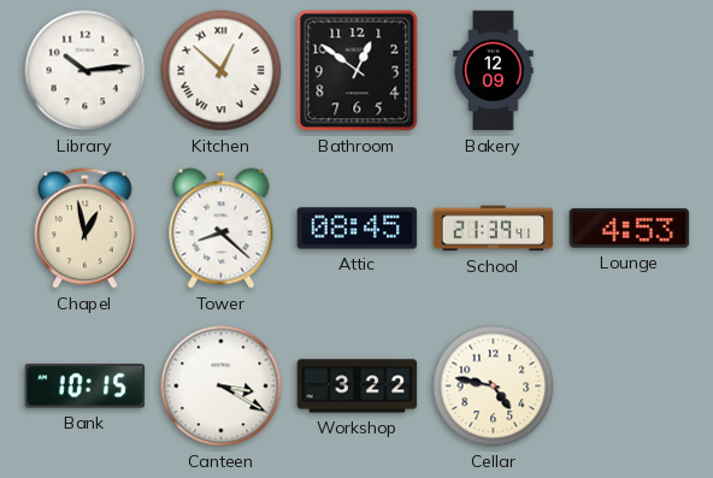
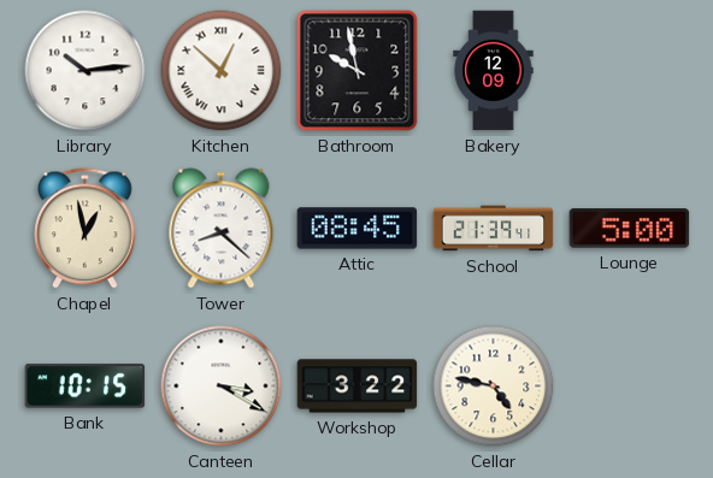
Bathroom: 12:51 -> 9:58
Lounge: 4:53 -> 5:00
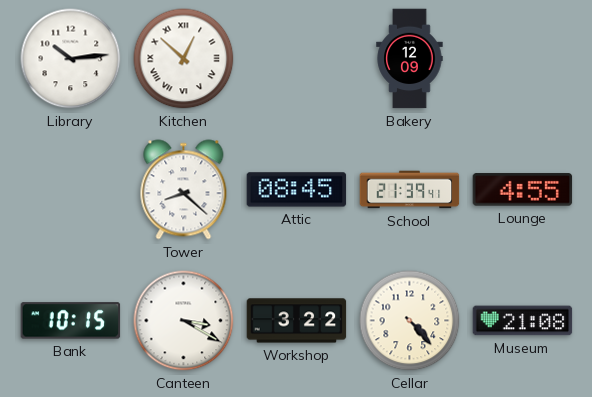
Bathroom: 9:58 -> none
Chapel: 12:58 -> none
Lounge: 5:00 -> 4:55
Cellar: 4:47 -> 4:23
Museum: none -> 21:08
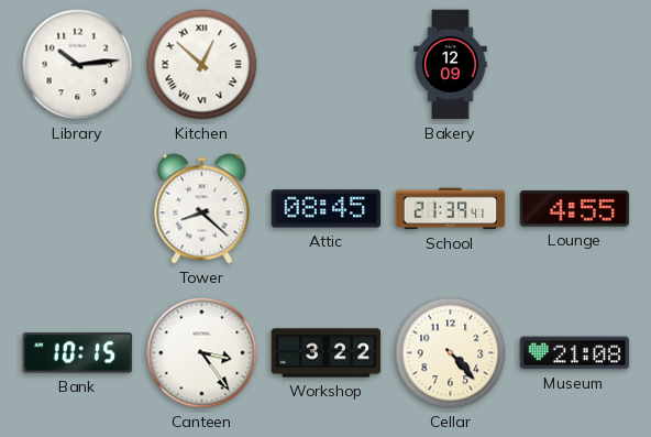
Canteen: 3:20 -> 3:24
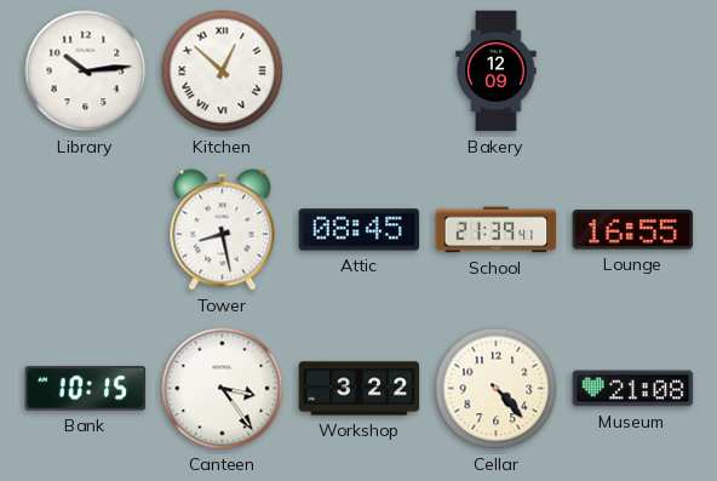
Tower: 8:22 -> 8:28
Lounge: 4:55 -> 16:55
